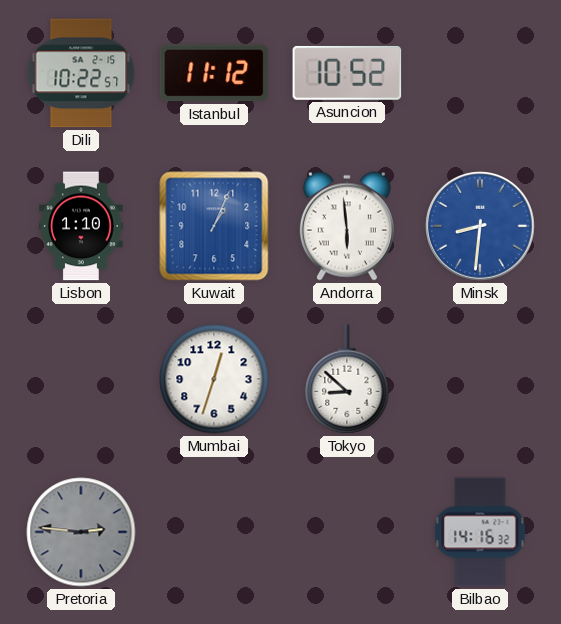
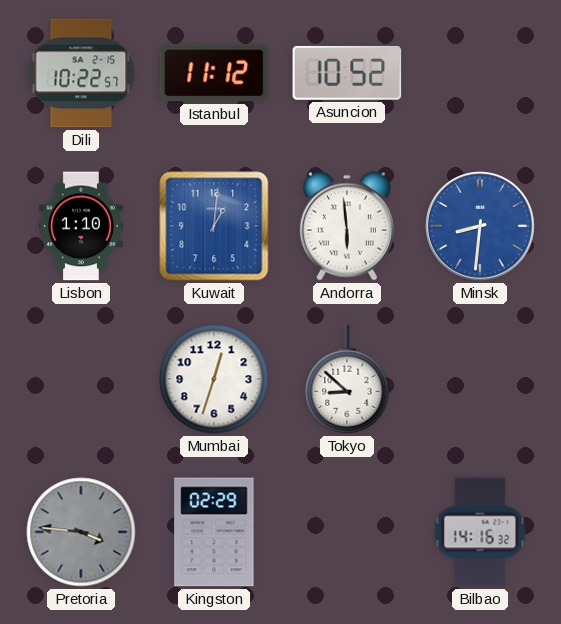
Kuwait: 1:04 -> 1:01
Pretoria: 2:46 -> 3:46
Kingston: none -> 02:29
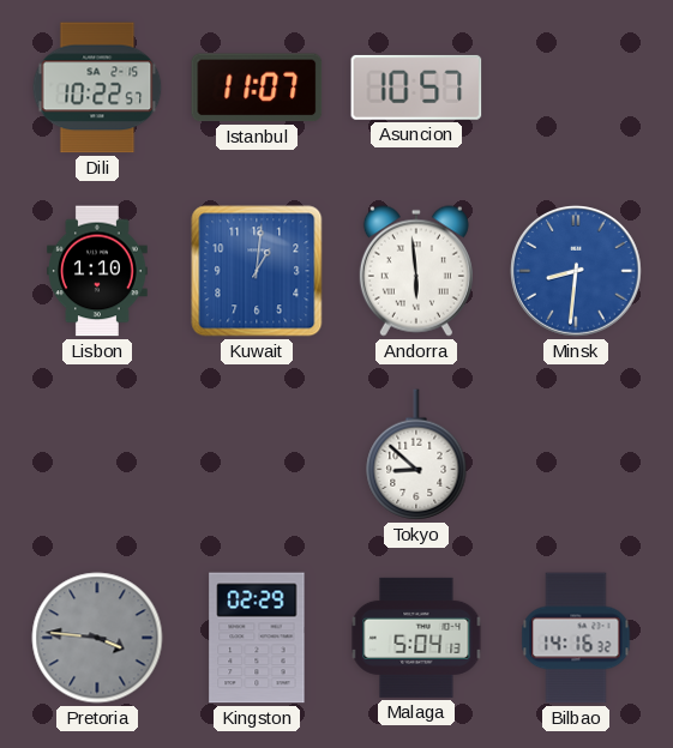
Istanbul: 11:12 -> 11:07
Asuncion: 10:52 -> 10:57
Mumbai: 12:33 -> none
Malaga: none -> 5:04
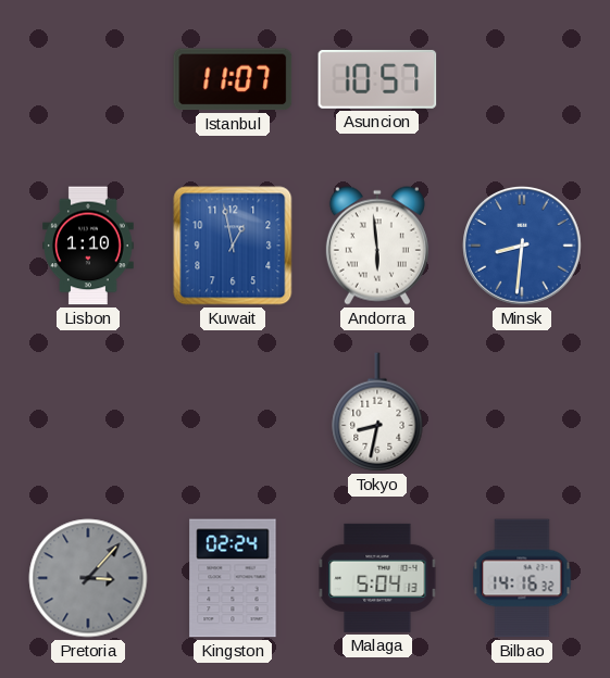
Dili: 10:22 -> none
Kuwait: 1:01 -> 12:58
Tokyo: 8:52 -> 8:32
Pretoria: 3:46 -> 3:07
Kingston: 02:29 -> 02:24
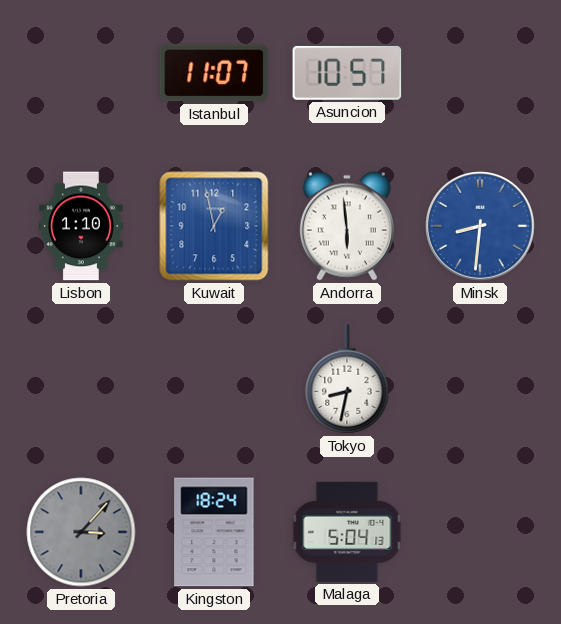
Kingston: 02:24 -> 18:24
Bilbao: 14:16 -> none
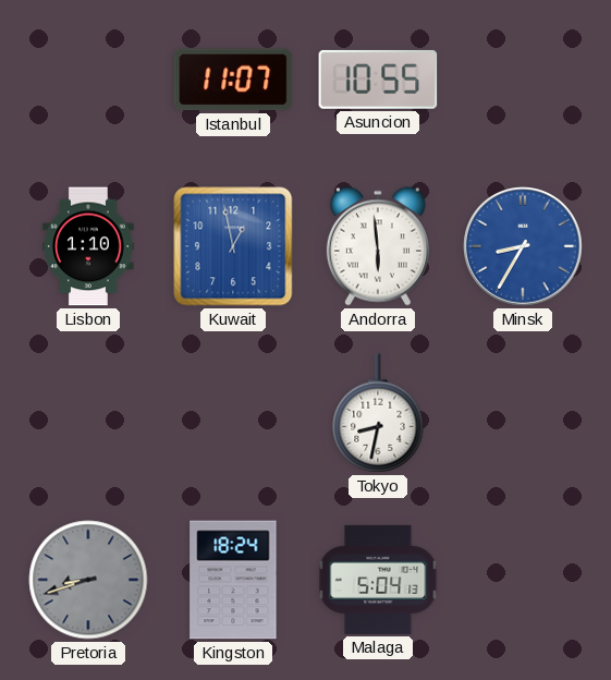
Asuncion: 10:57 -> 10:55
Minsk: 8:31 -> 8:35
Pretoria: 3:07 -> 8:42
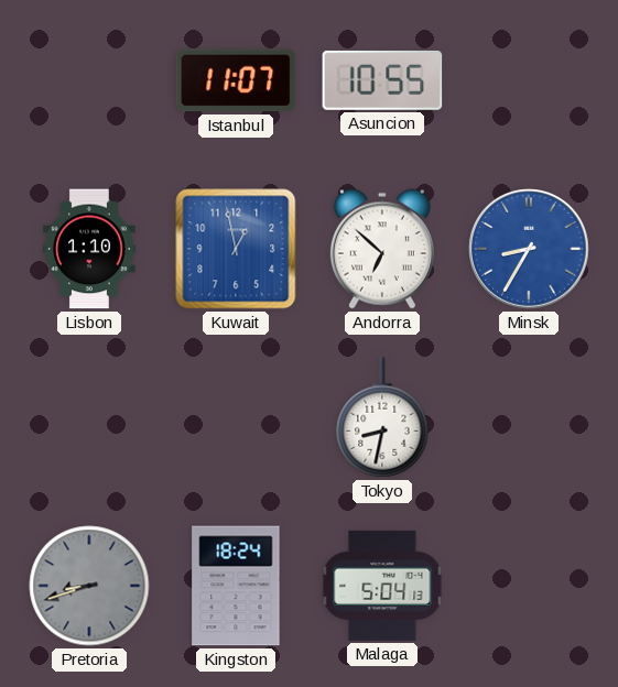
Andorra: 5:59 -> 6:52
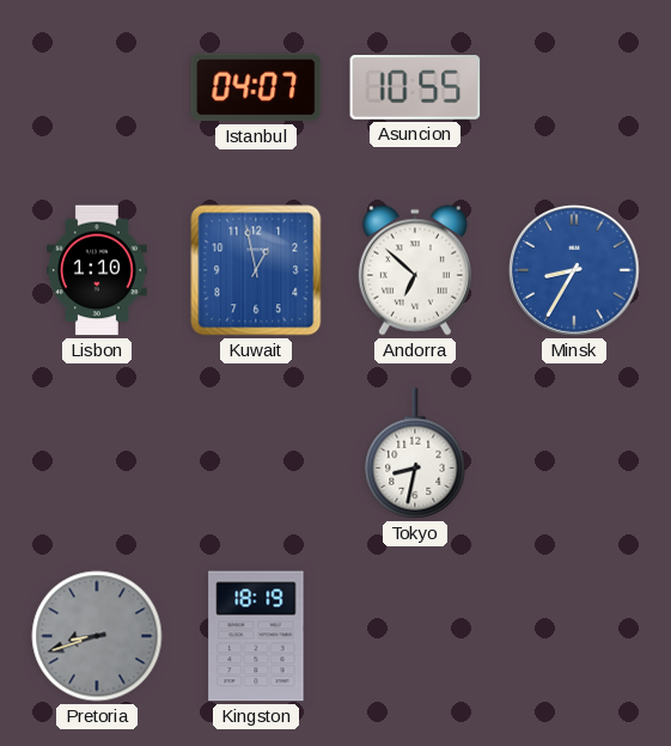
Istanbul: 11:07 -> 04:07
Kingston: 18:24 -> 18:19
Malaga: 5:04 -> none
